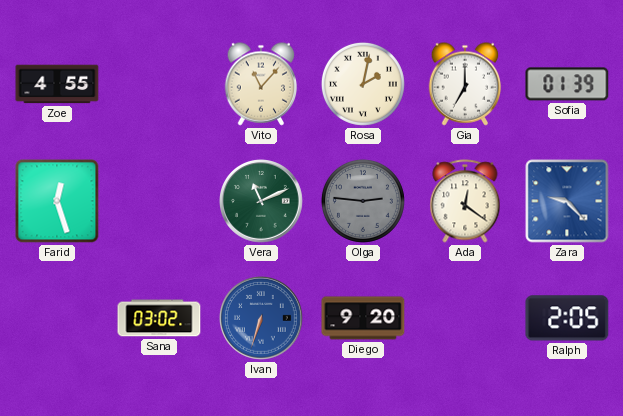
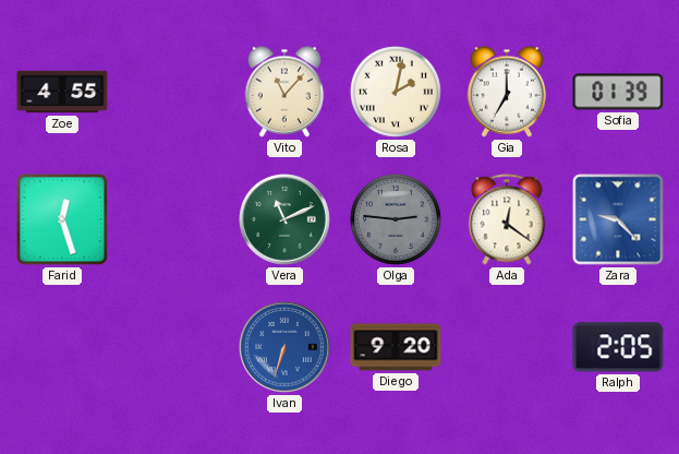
Sana: 03:02 -> none
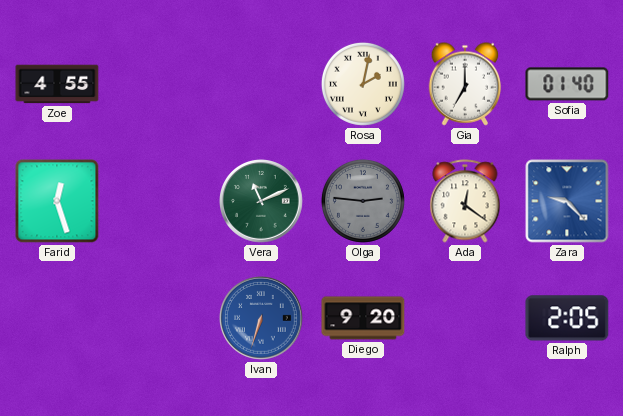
Vito: 11:07 -> none
Sofia: 01:39 -> 01:40
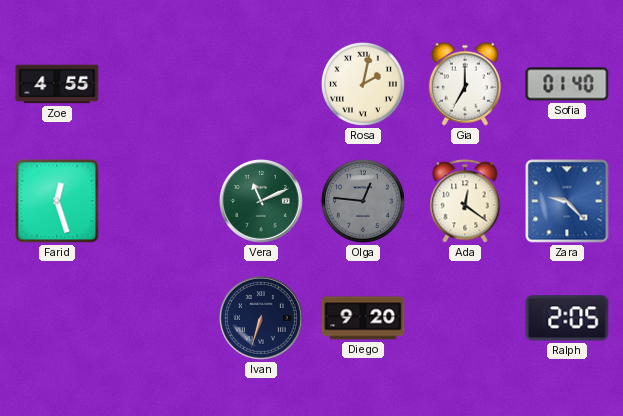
Olga: 2:46 -> 12:46
Ivan dial: blue -> navy
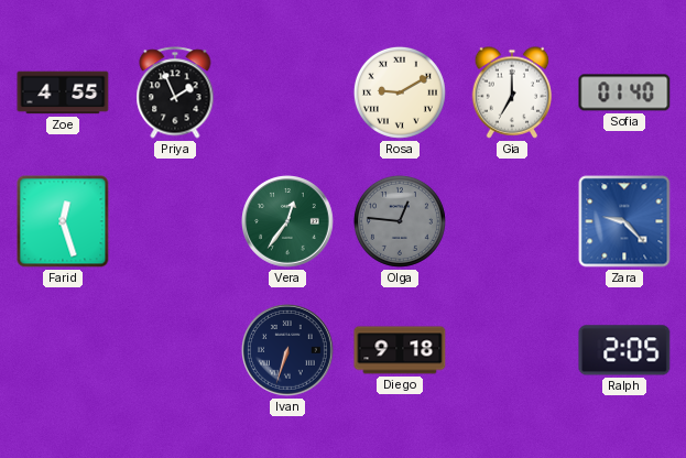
Priya: none -> 1:56
Rosa: 2:02 -> 9:10
Vera: 11:11 -> 12:36
Ada: 12:21 -> none
Diego: 9:20 -> 9:18
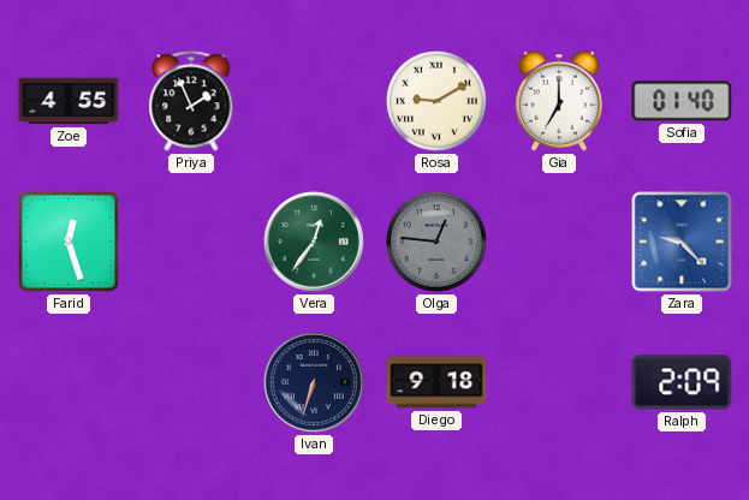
Ralph: 2:05 -> 2:09
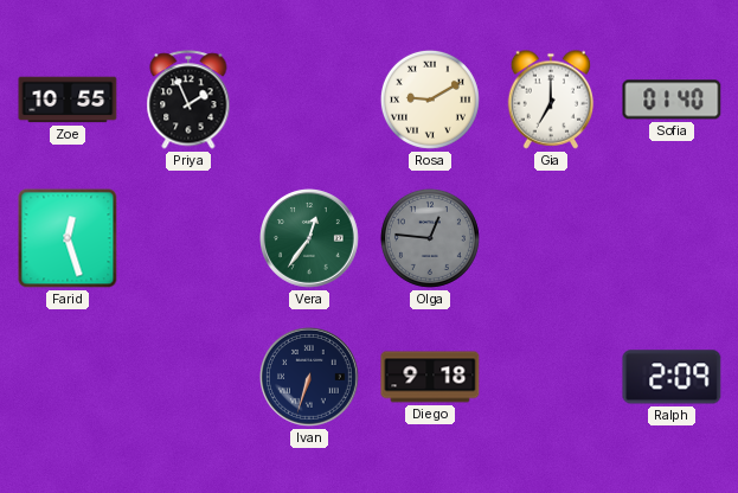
Zoe: 4:55 -> 10:55
Zara: 9:23 -> none
